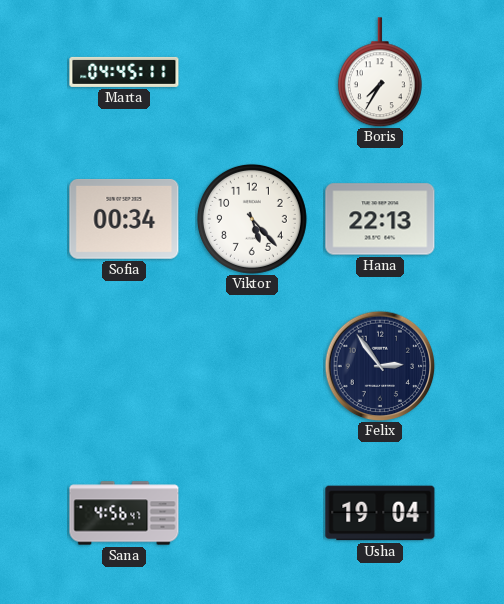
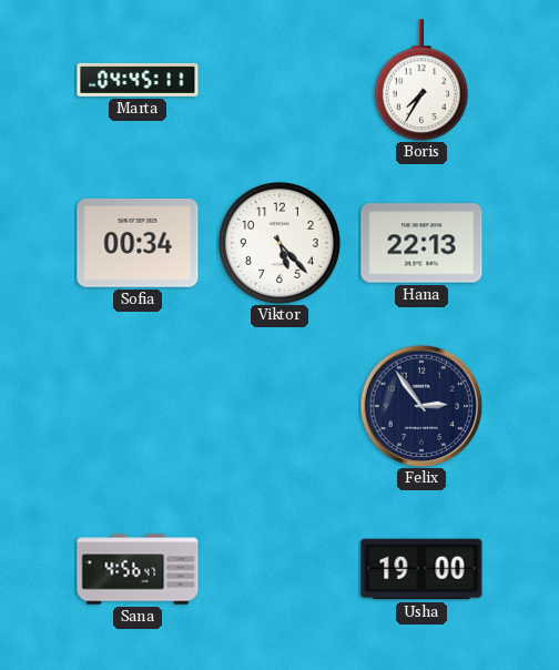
Usha: 19:04 -> 19:00
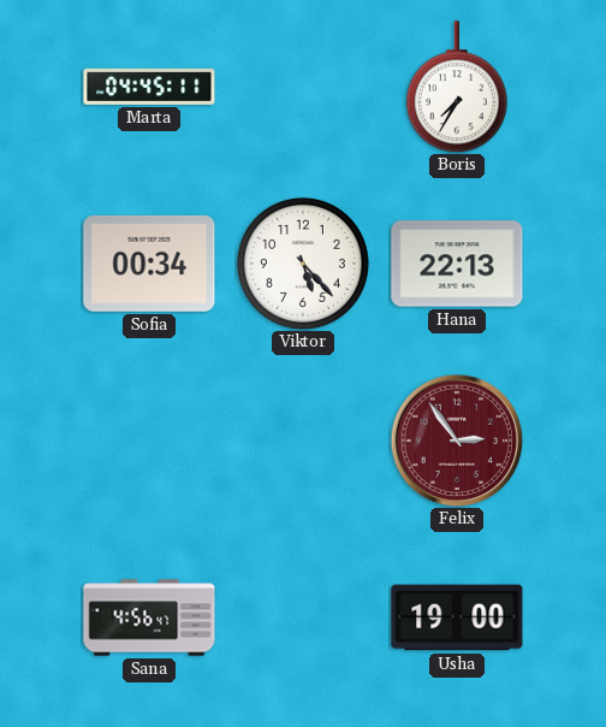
Felix dial: navy -> burgundy
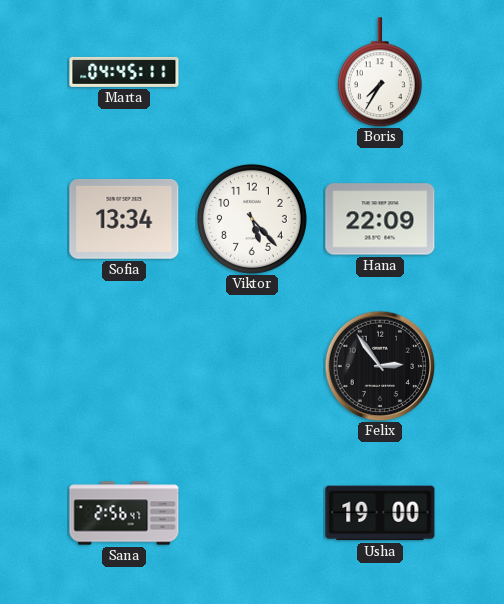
Sofia: 00:34 -> 13:34
Hana: 22:13 -> 22:09
Felix dial: burgundy -> black
Sana: 4:56 -> 2:56
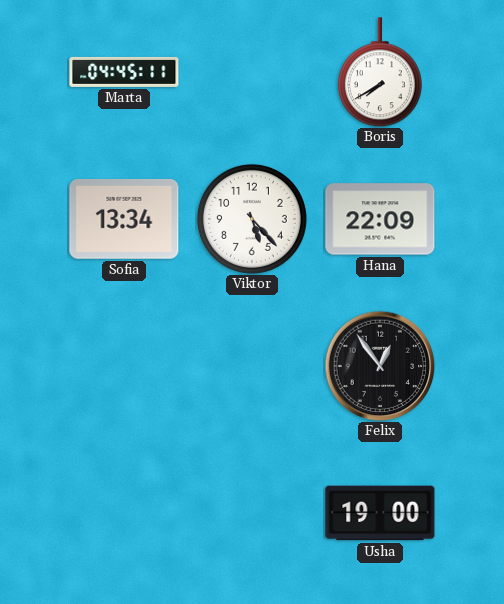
Boris: 7:35 -> 7:40
Felix: 2:54 -> 12:54
Sana: 2:56 -> none
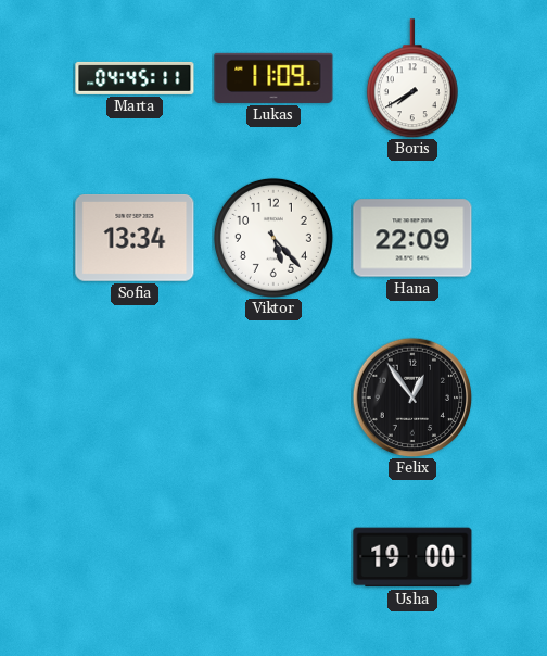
Lukas: none -> 11:09
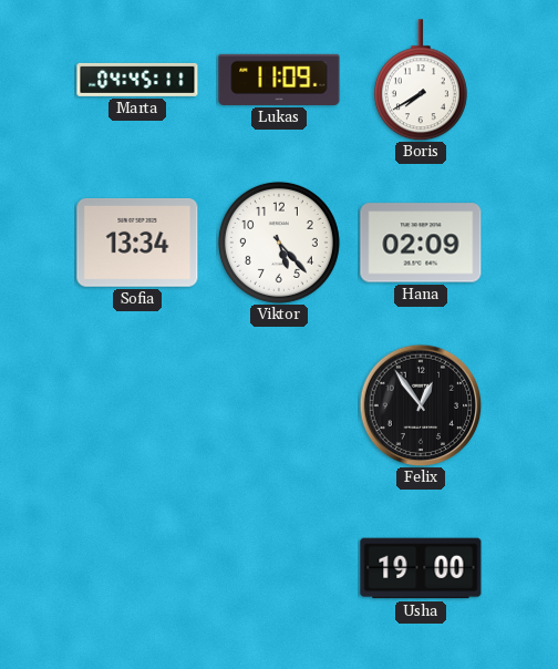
Hana: 22:09 -> 02:09
